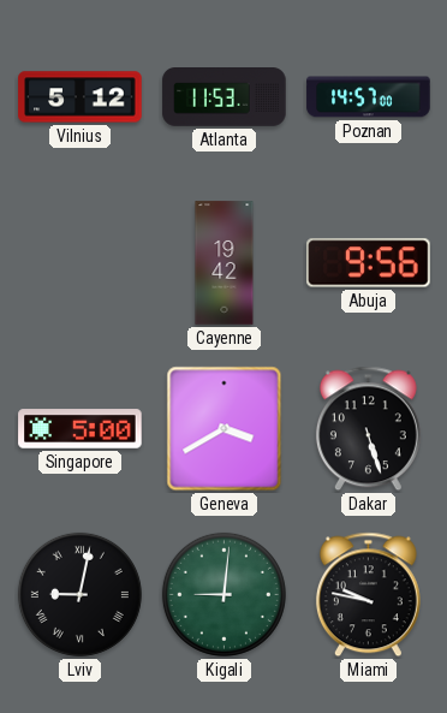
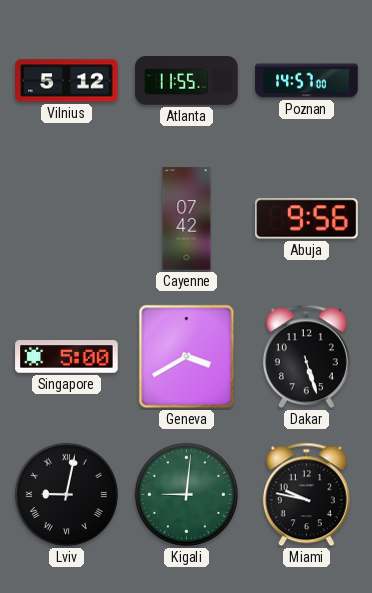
Atlanta: 11:53 -> 11:55
Cayenne: 19:42 -> 07:42
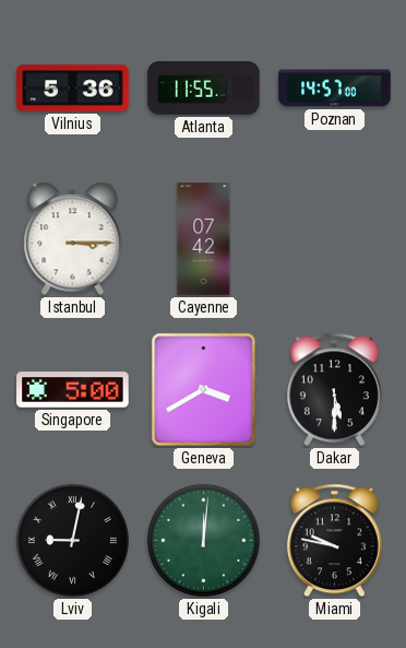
Vilnius: 5:12 -> 5:36
Istanbul: none -> 3:15
Abuja: 9:56 -> none
Dakar: 5:27 -> 5:30
Kigali: 9:01 -> 12:01
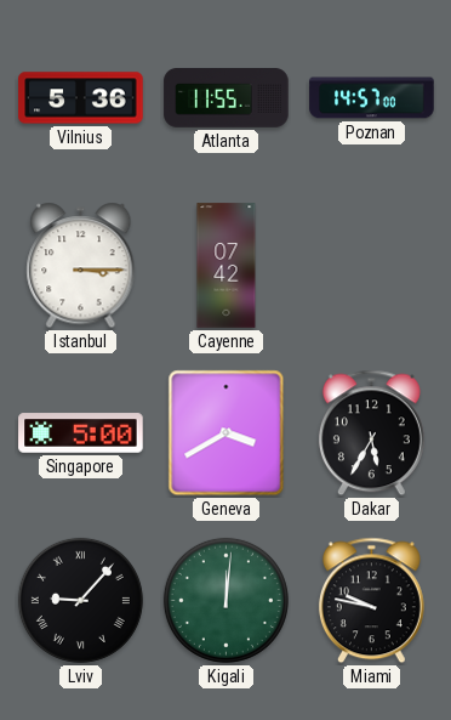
Dakar: 5:30 -> 5:35
Lviv: 9:02 -> 9:07
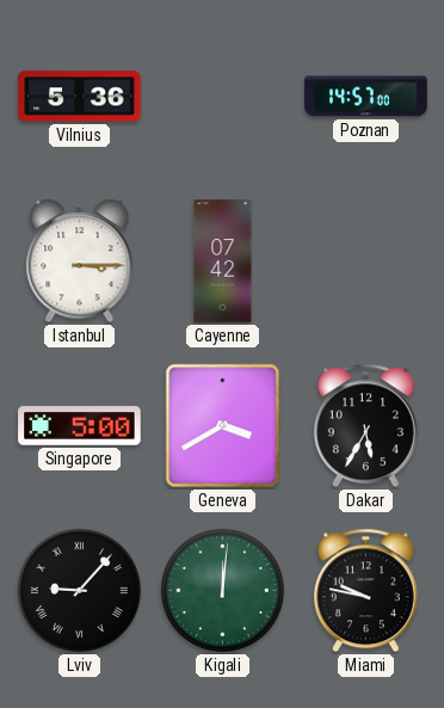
Atlanta: 11:55 -> none
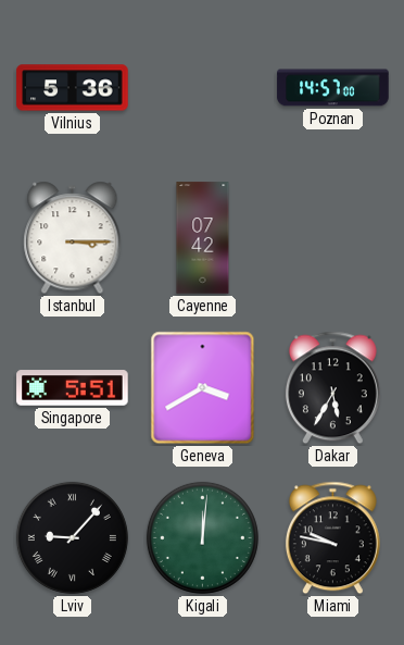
Singapore: 5:00 -> 5:51
